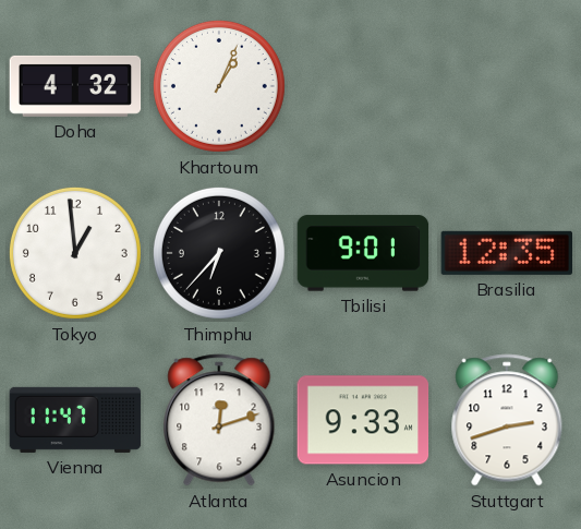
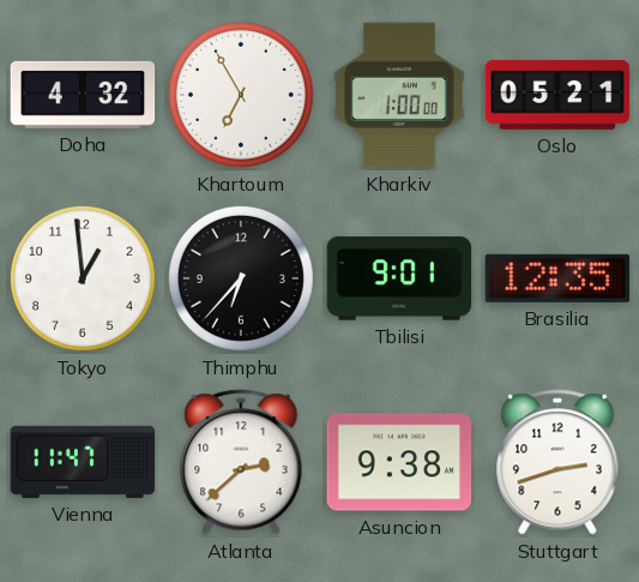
Khartoum: 1:04 -> 6:55
Kharkiv: none -> 1:00
Oslo: none -> 05:21
Atlanta: 12:12 -> 2:38
Asuncion: 9:33 -> 9:38
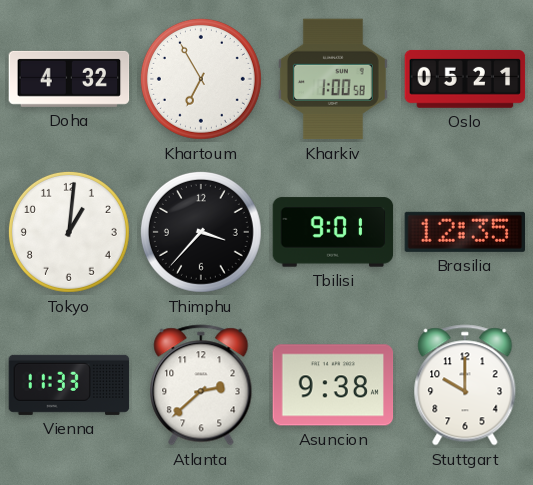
Kharkiv: 1:00:00 -> 1:00:58
Tokyo: 12:59 -> 1:01
Thimphu: 6:37 -> 3:37
Vienna: 11:47 -> 11:33
Stuttgart: 2:42 -> 10:00
